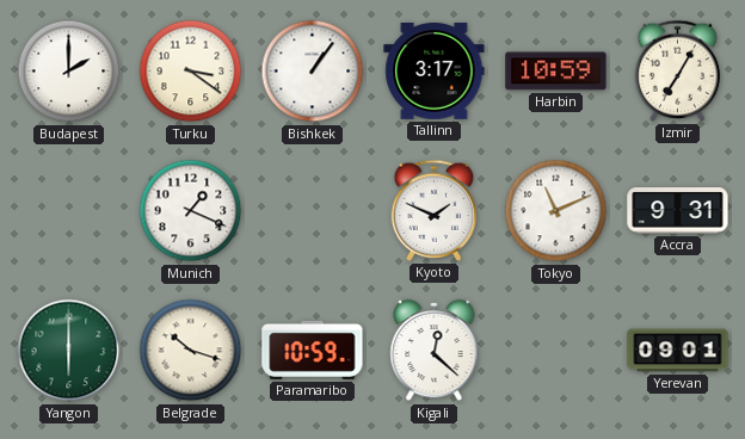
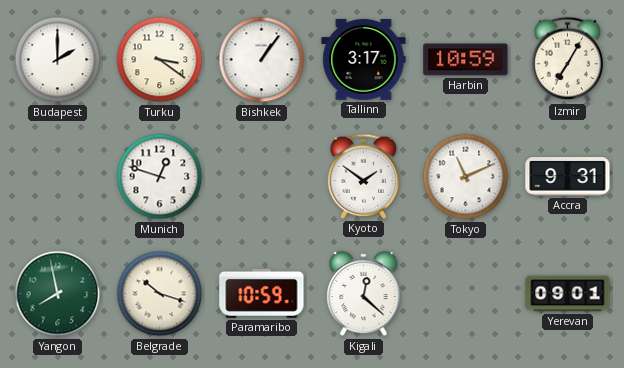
Munich: 1:19 -> 12:48
Kyoto: 1:49 -> 1:51
Yangon: 6:00 -> 7:58
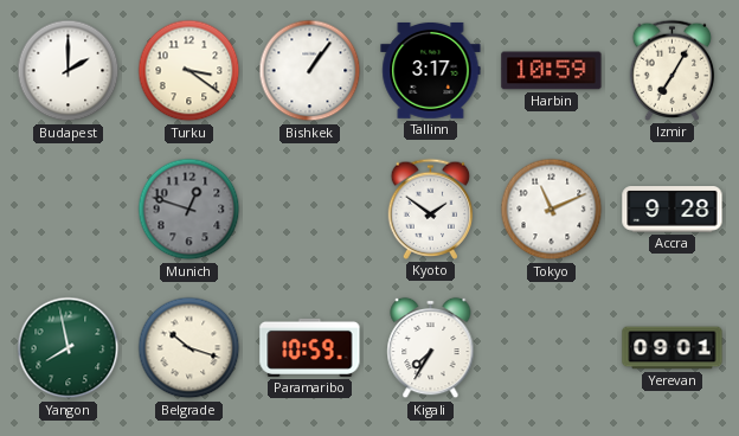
Munich dial: white -> grey
Accra: 9:31 -> 9:28
Kigali: 12:22 -> 7:35
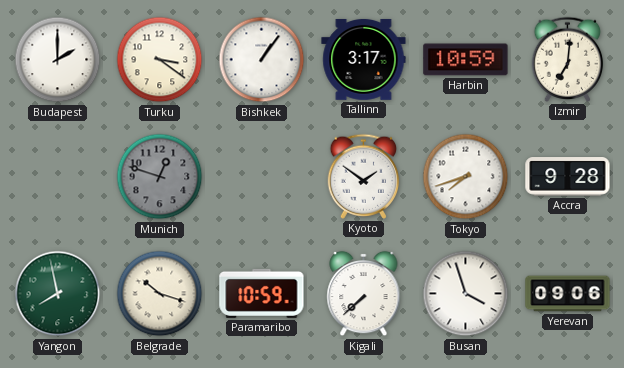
Izmir: 7:05 -> 7:01
Tokyo: 11:11 -> 7:42
Kigali: 7:35 -> 7:38
Busan: none -> 3:57
Yerevan: 09:01 -> 09:06
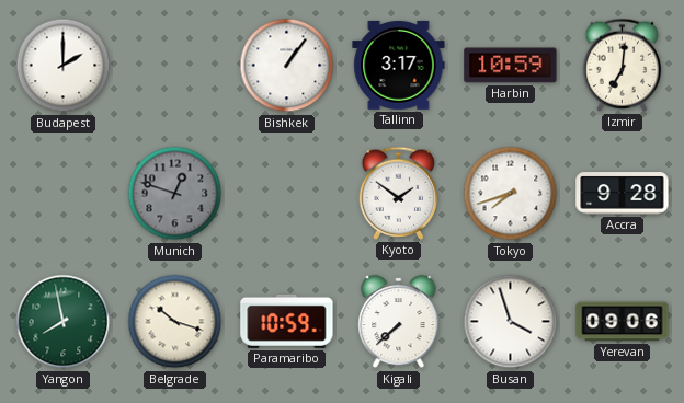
Turku: 3:21 -> none
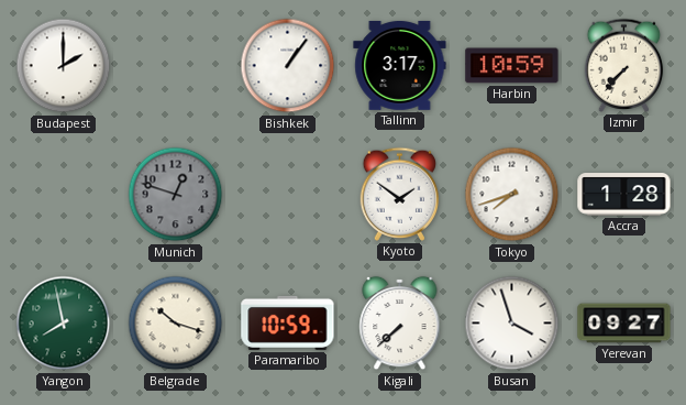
Izmir: 7:01 -> 7:37
Accra: 9:28 -> 1:28
Yerevan: 09:06 -> 09:27
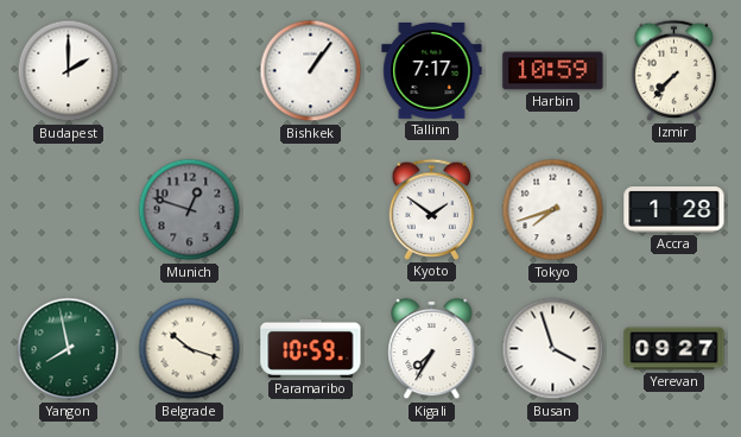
Tallinn: 3:17 -> 7:17
Kigali: 7:38 -> 7:35
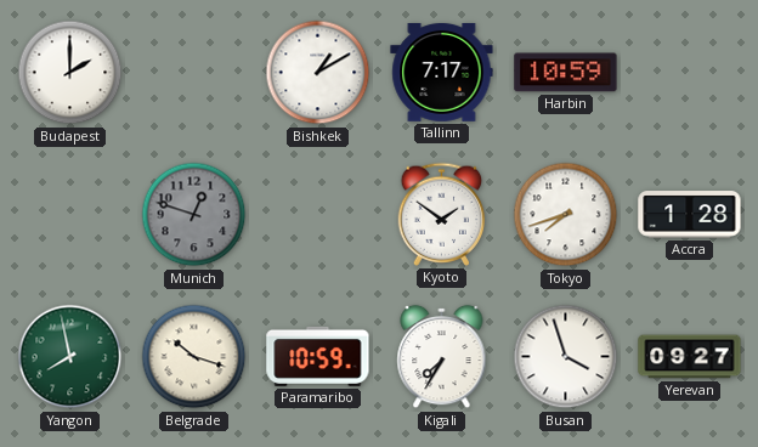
Bishkek: 1:06 -> 1:10
Izmir: 7:37 -> none
